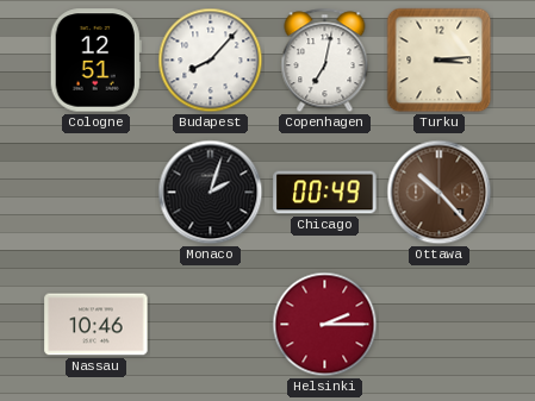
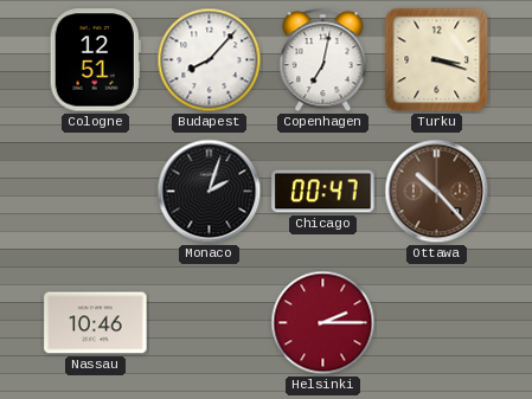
Turku: 3:14 -> 3:18
Chicago: 00:49 -> 00:47
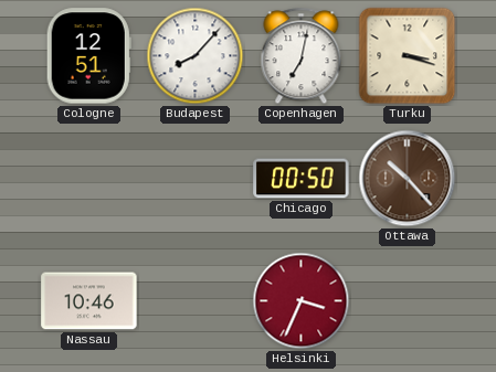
Monaco: 2:03 -> none
Chicago: 00:47 -> 00:50
Helsinki: 2:15 -> 3:34
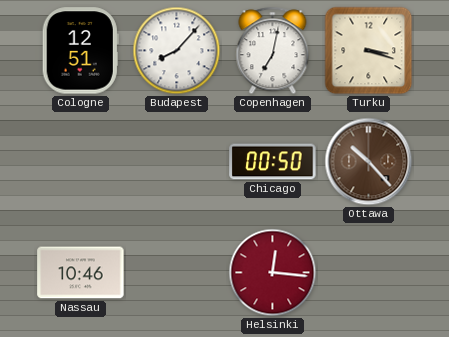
Helsinki: 3:34 -> 12:16
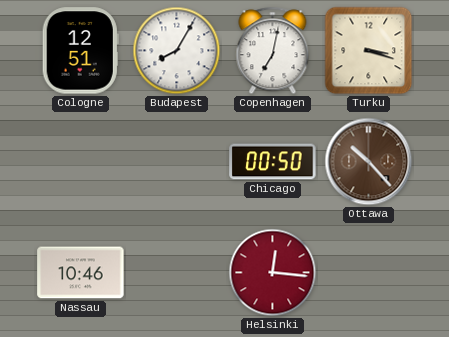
Budapest: 8:07 -> 8:05
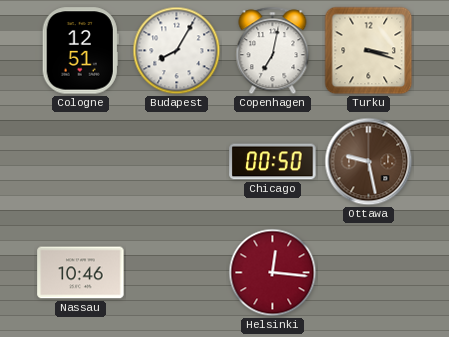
Ottawa: 10:23 -> 9:28
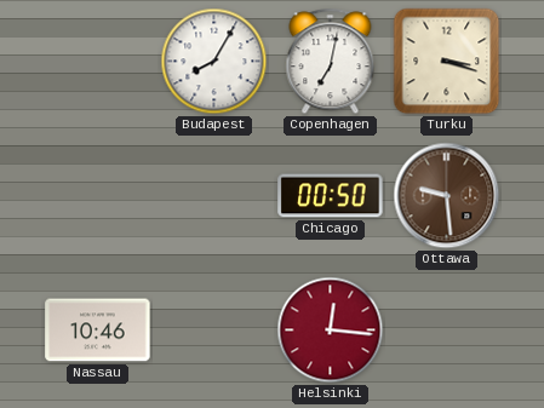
Cologne: 12:51 -> none
Ottawa: 9:28 -> 9:29
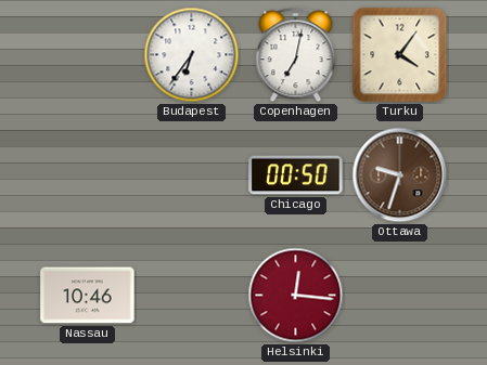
Budapest: 8:05 -> 6:36
Turku: 3:18 -> 4:06
Ottawa: 9:29 -> 9:33
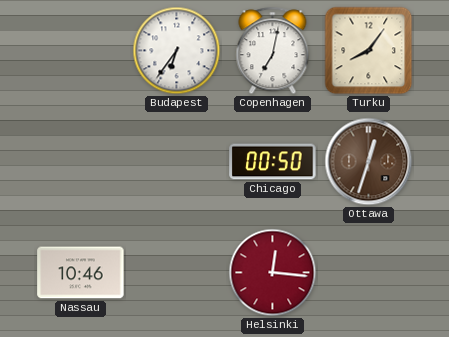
Turku: 4:06 -> 8:06
Ottawa: 9:33 -> 12:33
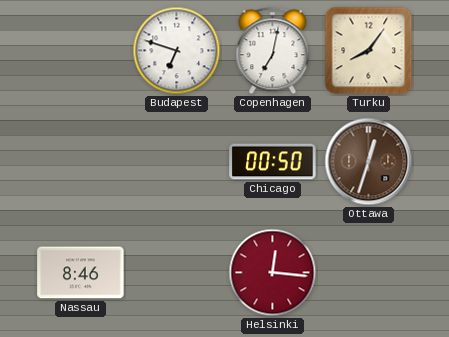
Budapest: 6:36 -> 6:48
Nassau: 10:46 -> 8:46
